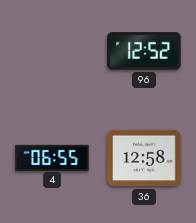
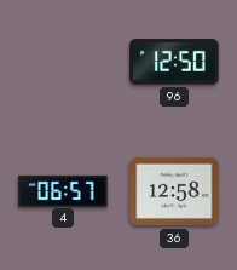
96: 12:52 -> 12:50
4: 06:55 -> 06:57
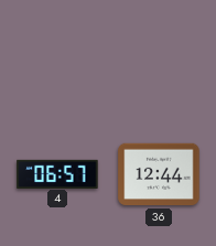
96: 12:50 -> none
36: 12:58 -> 12:44
